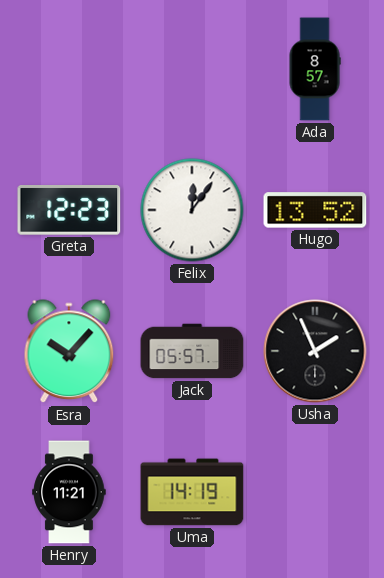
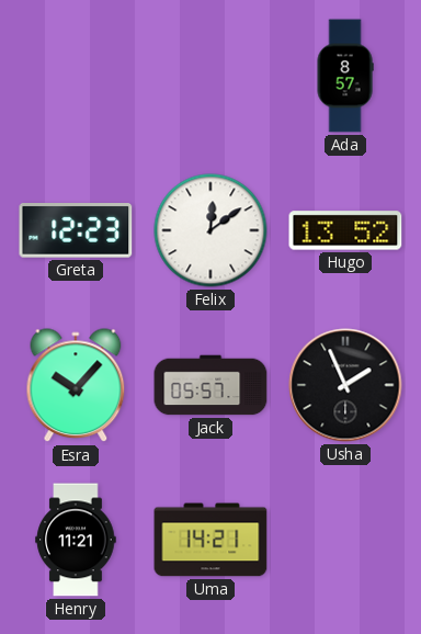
Felix: 12:06 -> 12:09
Uma: 14:19 -> 14:21
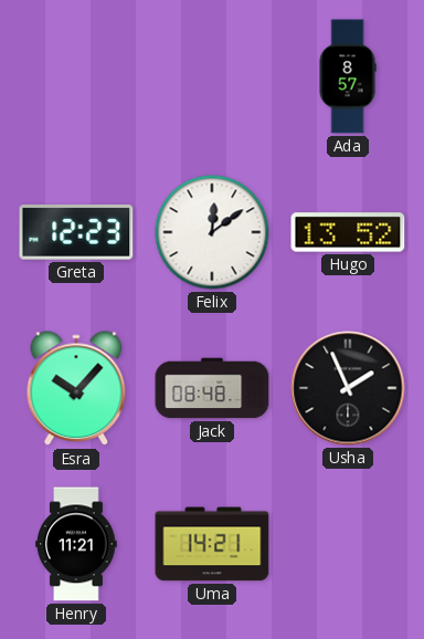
Jack: 05:57 -> 08:48
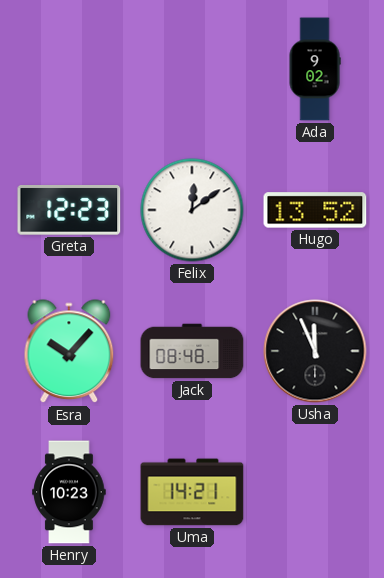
Ada: 8:57 -> 9:02
Usha: 1:56 -> 11:56
Henry: 11:21 -> 10:23
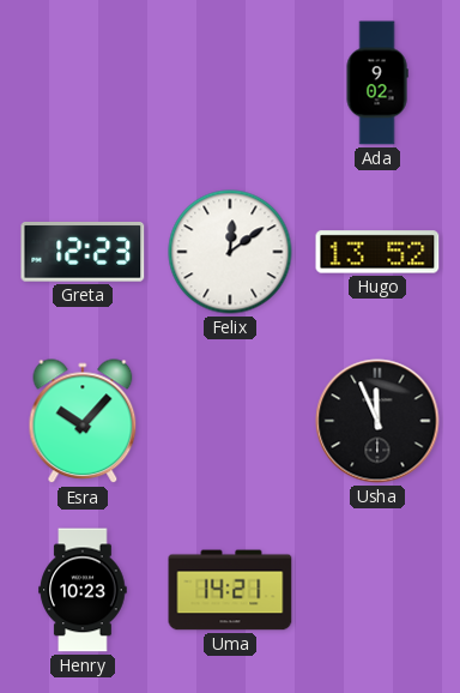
Jack: 08:48 -> none
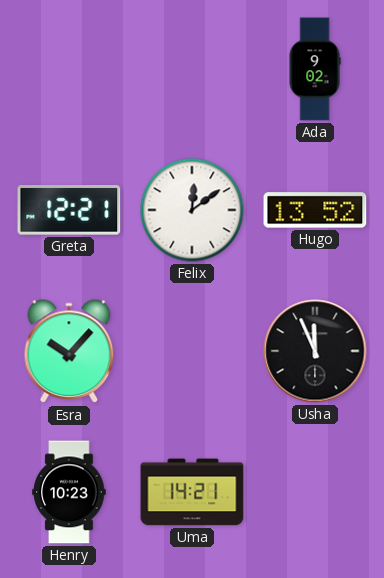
Greta: 12:23 -> 12:21
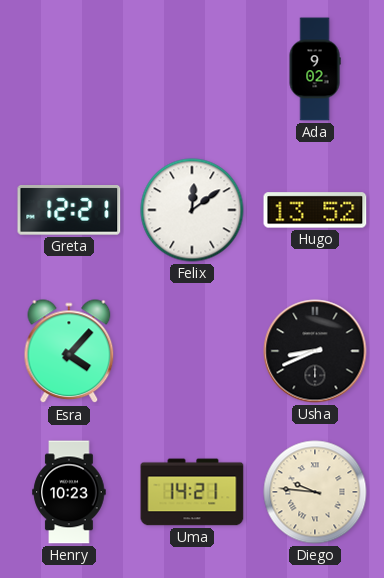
Esra: 10:07 -> 4:07
Usha: 11:56 -> 8:41
Diego: none -> 9:46
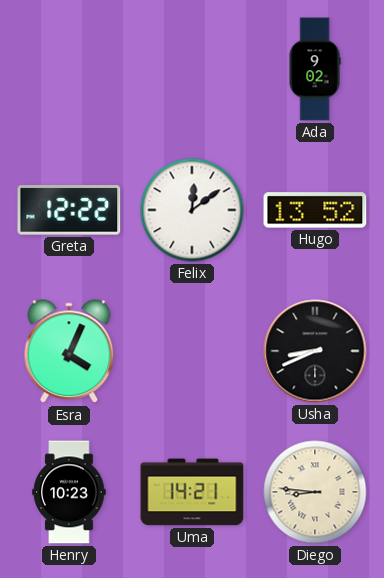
Greta: 12:21 -> 12:22
Esra: 4:07 -> 4:04
Diego: 9:46 -> 8:46
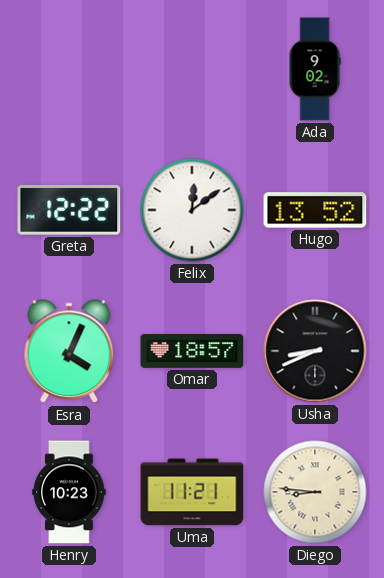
Omar: none -> 18:57
Uma: 14:21 -> 11:21
